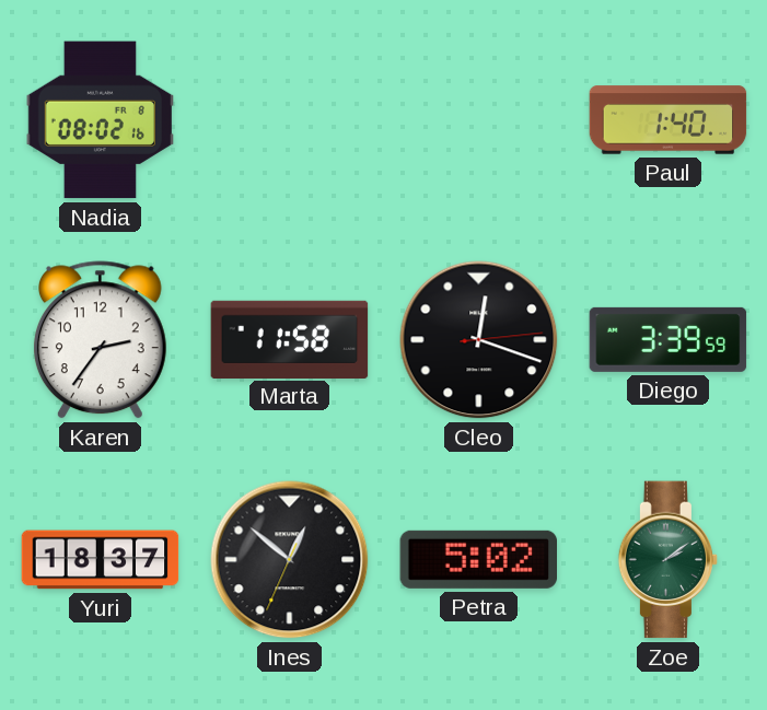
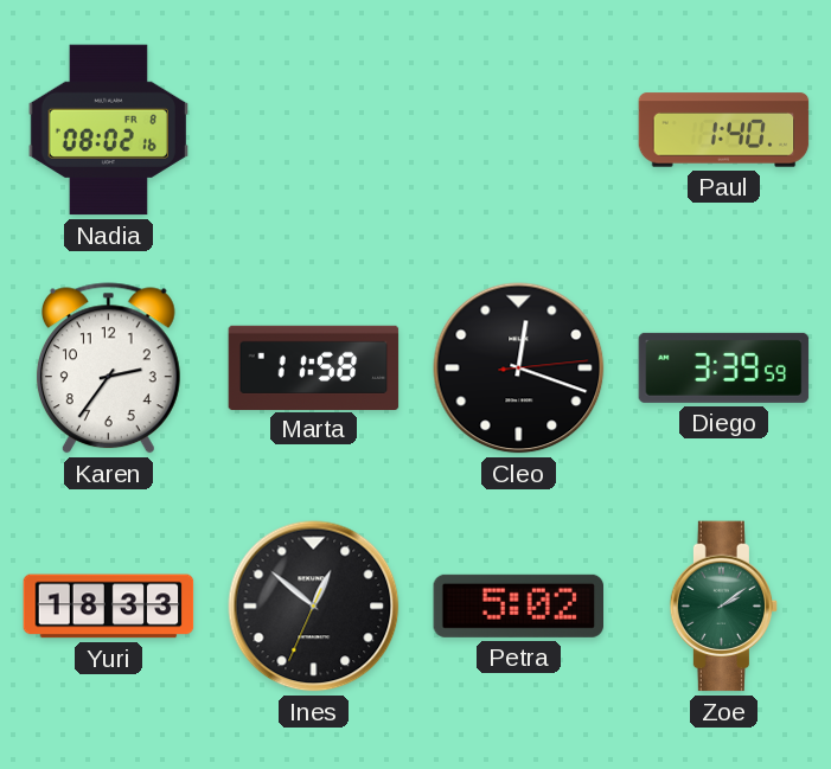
Yuri: 18:37 -> 18:33
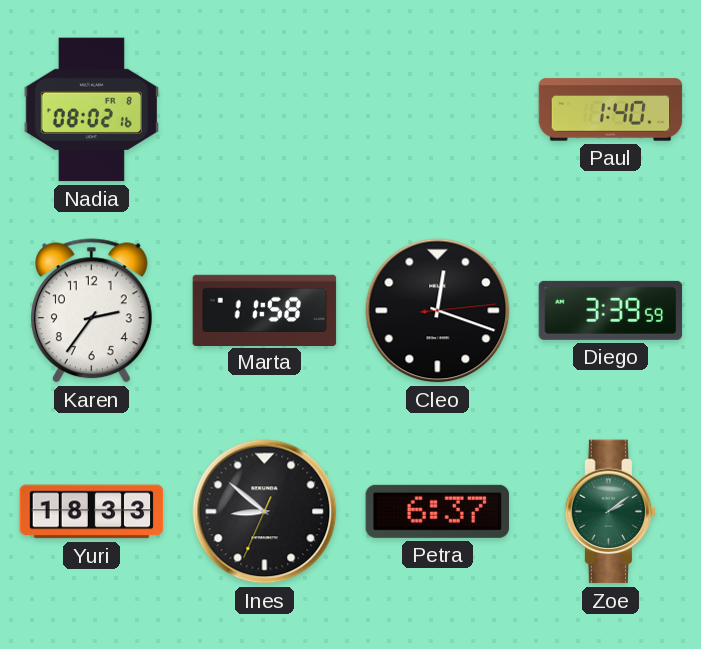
Ines: 12:51 -> 8:51
Petra: 5:02 -> 6:37
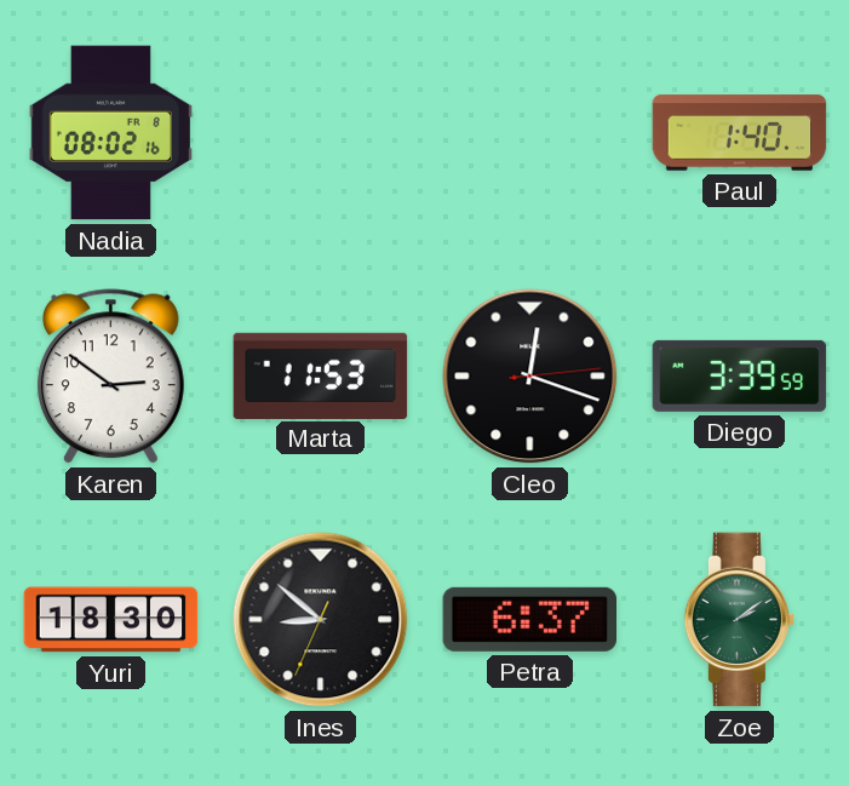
Karen: 2:36 -> 2:51
Marta: 11:58 -> 11:53
Yuri: 18:33 -> 18:30
